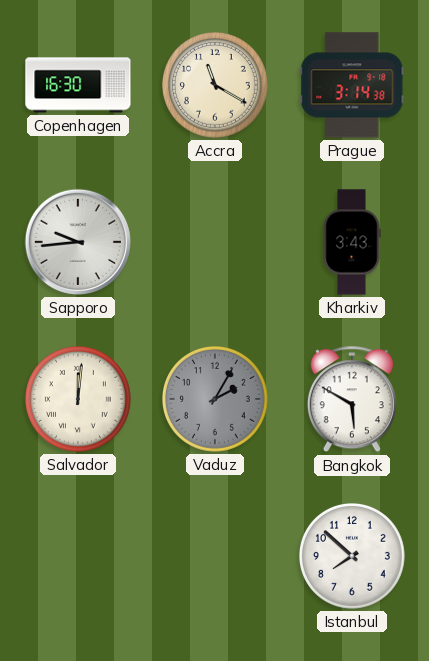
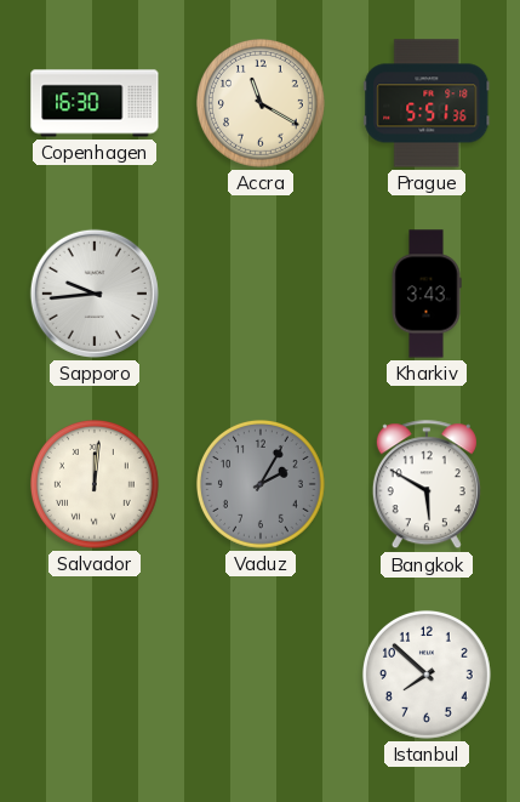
Prague: 3:14 -> 5:51
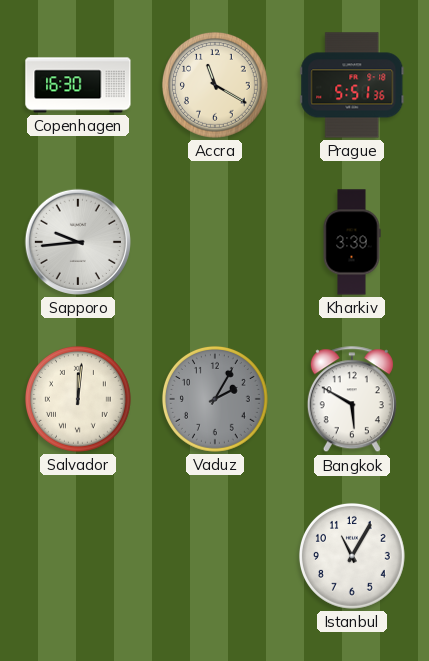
Kharkiv: 3:43 -> 3:39
Istanbul: 7:52 -> 11:05
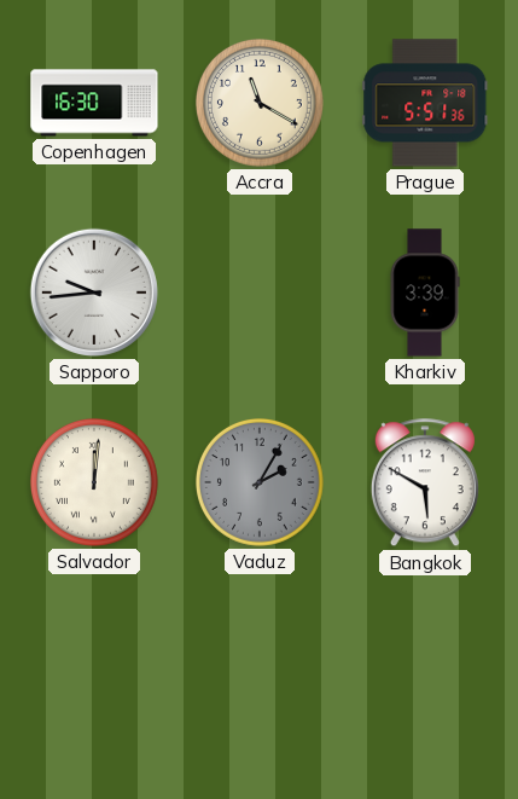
Istanbul: 11:05 -> none
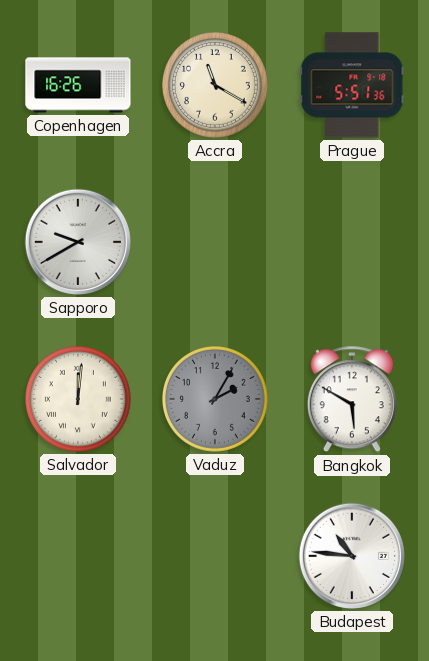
Copenhagen: 16:30 -> 16:26
Sapporo: 9:44 -> 9:40
Kharkiv: 3:39 -> none
Budapest: none -> 10:46
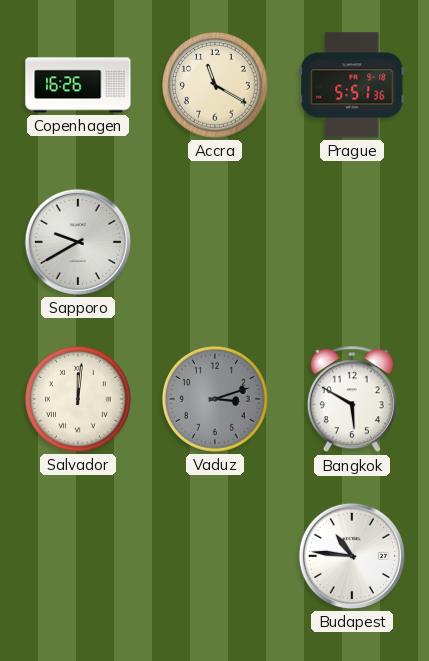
Vaduz: 2:05 -> 3:12
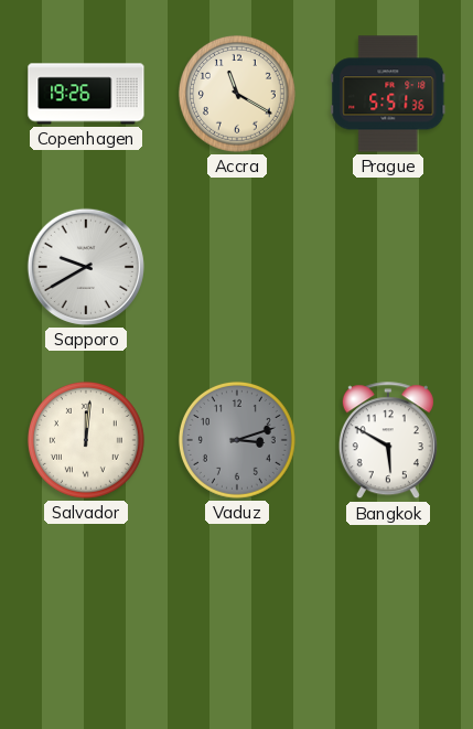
Copenhagen: 16:26 -> 19:26
Budapest: 10:46 -> none
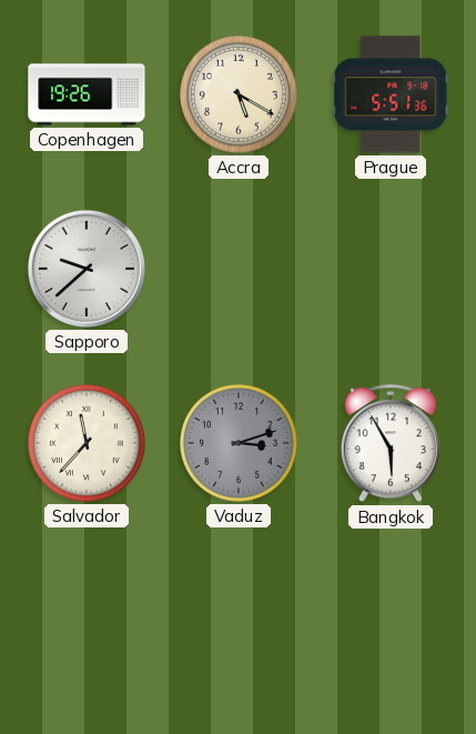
Accra: 11:20 -> 5:20
Sapporo: 9:40 -> 9:38
Salvador: 12:01 -> 11:37
Bangkok: 5:50 -> 5:55
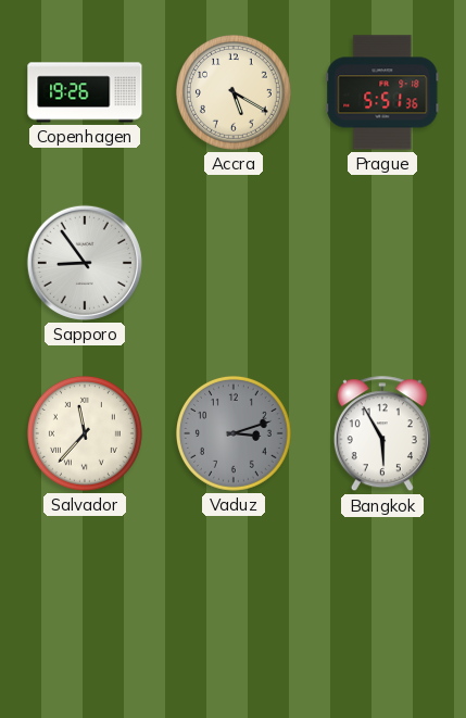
Sapporo: 9:38 -> 8:54
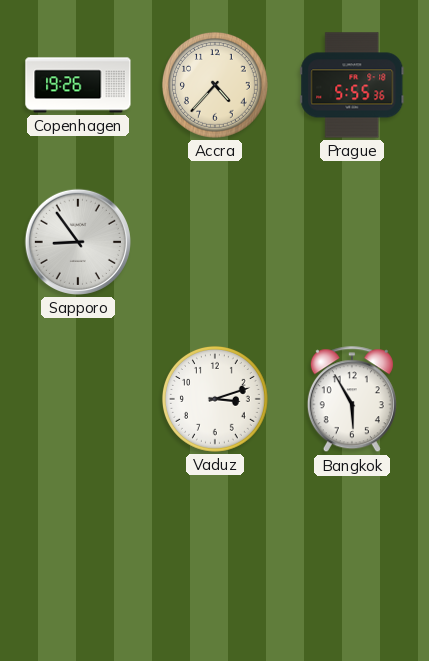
Accra: 5:20 -> 4:37
Prague: 5:51 -> 5:55
Salvador: 11:37 -> none
Vaduz dial: grey -> white
